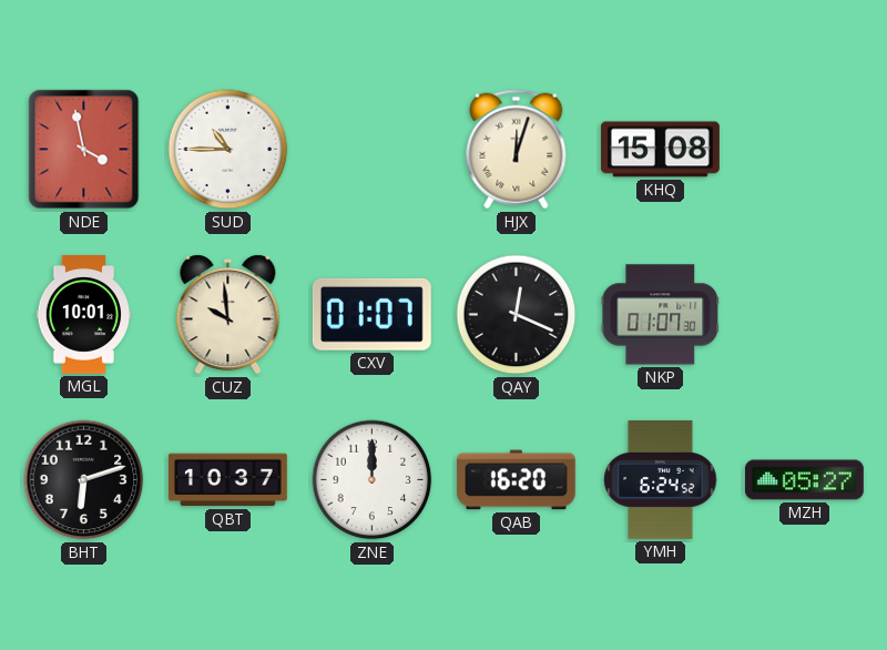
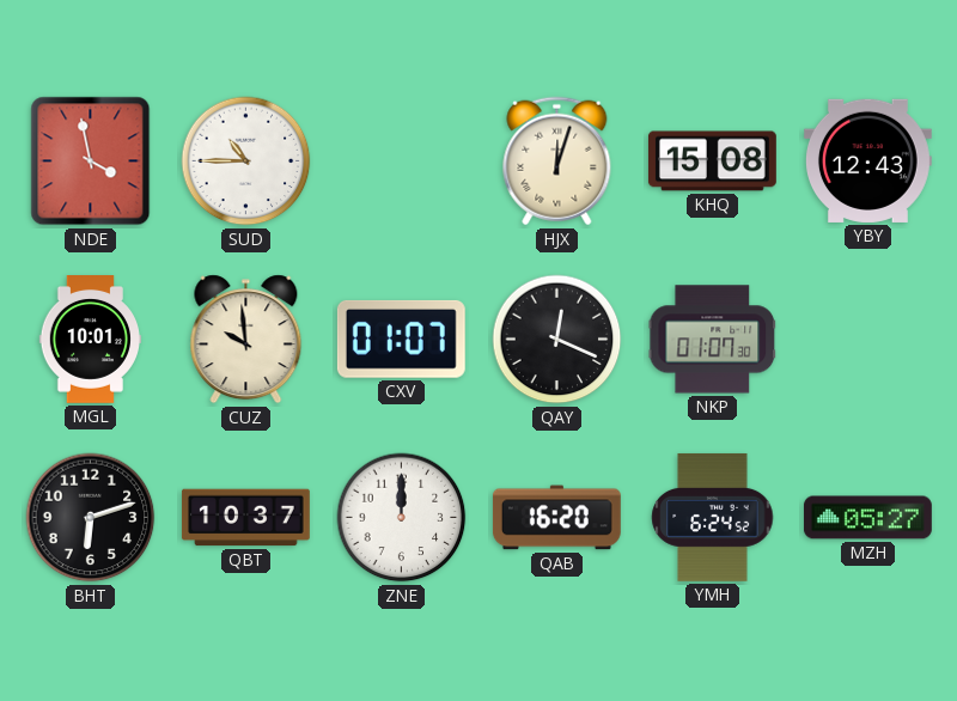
YBY: none -> 12:43
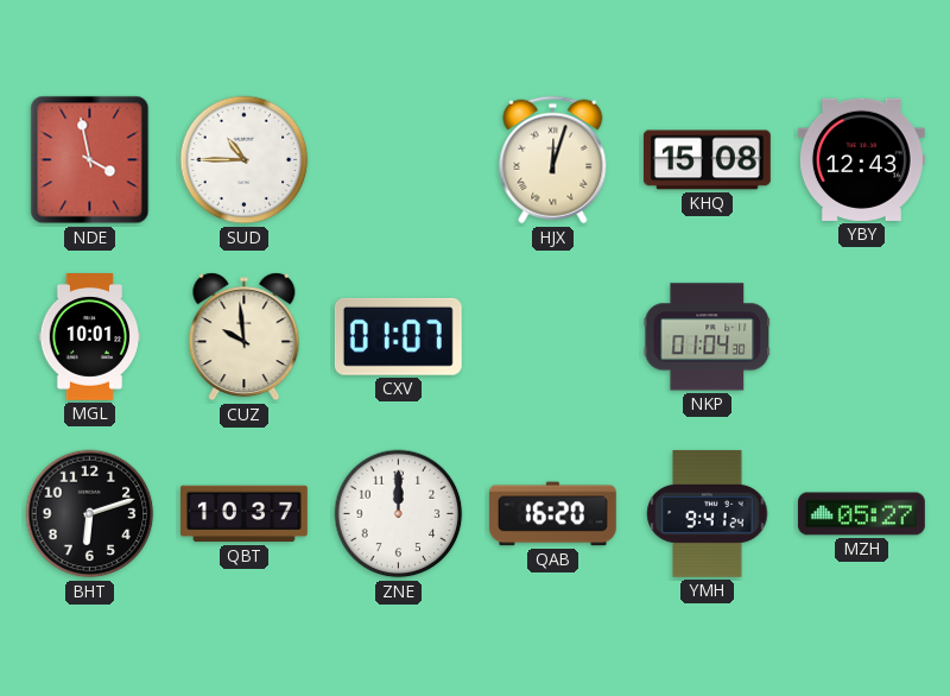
QAY: 12:19 -> none
NKP: 01:07 -> 01:04
YMH: 6:24 -> 9:41
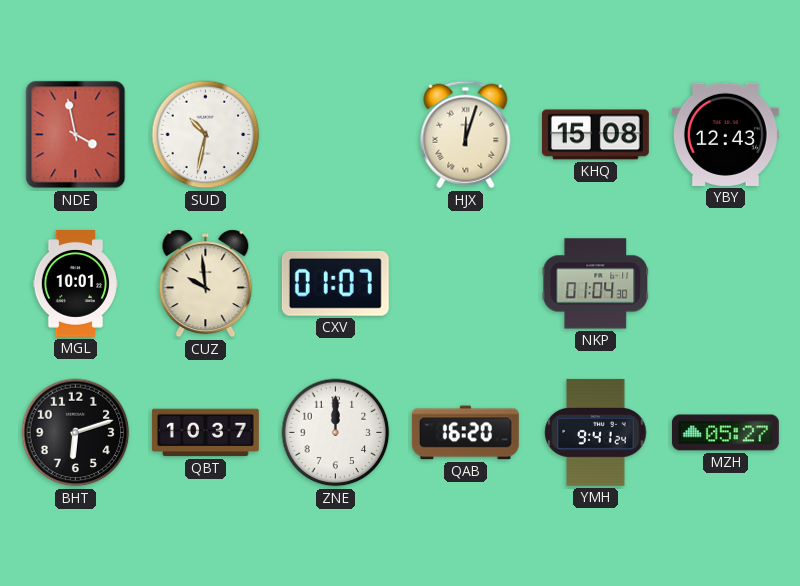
SUD: 10:45 -> 10:32
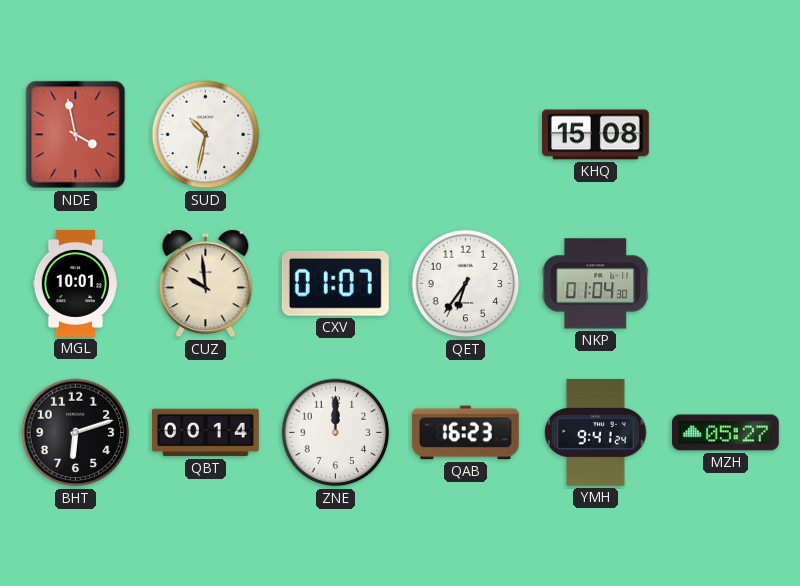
HJX: 12:03 -> none
YBY: 12:43 -> none
QET: none -> 6:36
QBT: 10:37 -> 00:14
QAB: 16:20 -> 16:23
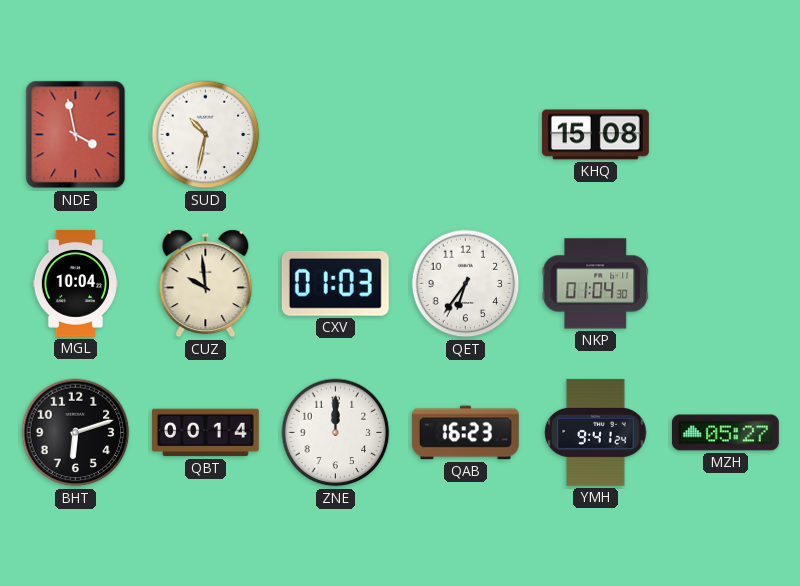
MGL: 10:01 -> 10:04
CXV: 01:07 -> 01:03
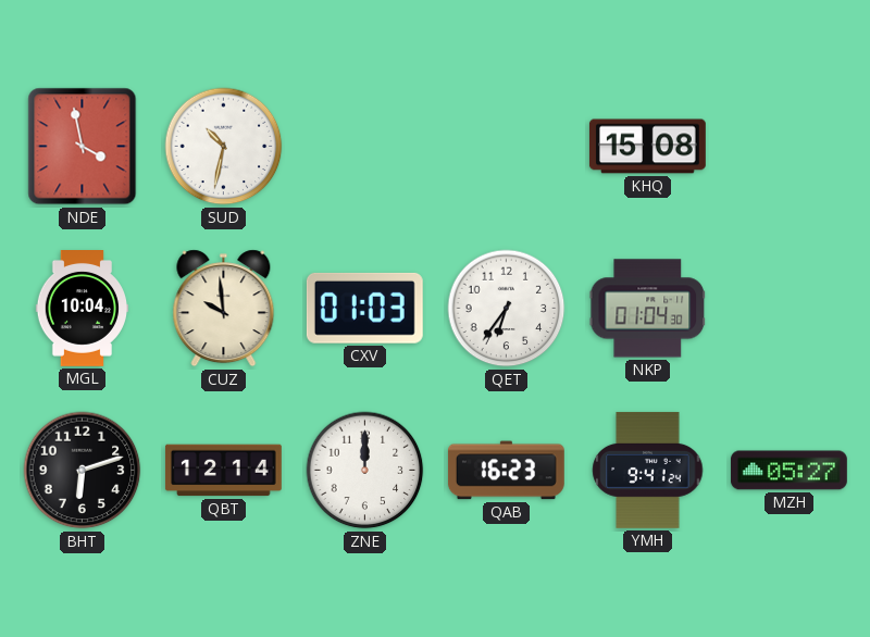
QBT: 00:14 -> 12:14
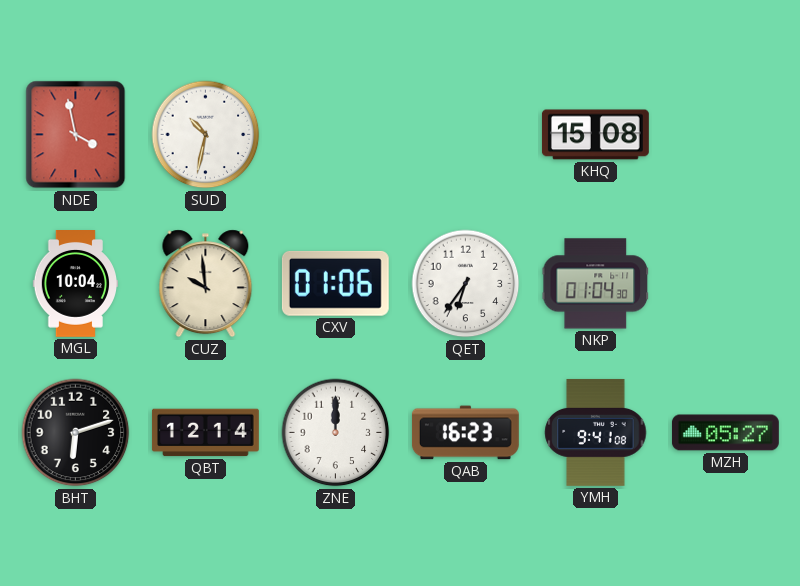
CXV: 01:03 -> 01:06
YMH: 9:41:24 -> 9:41:08
